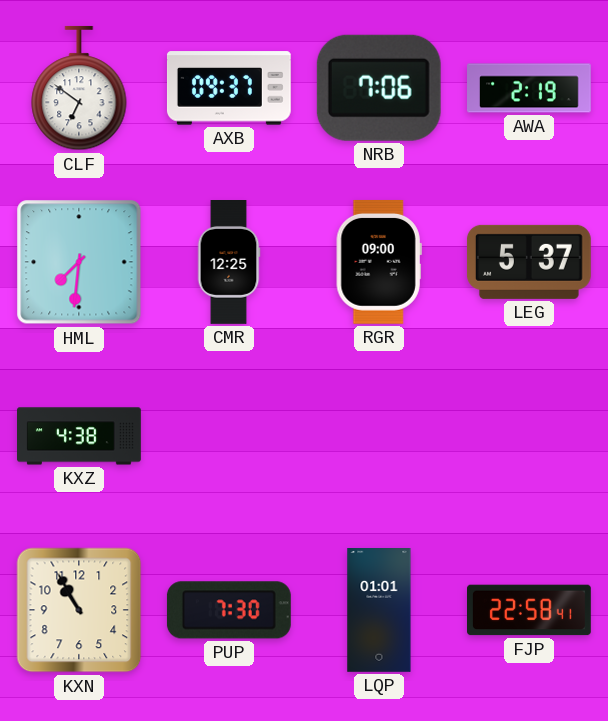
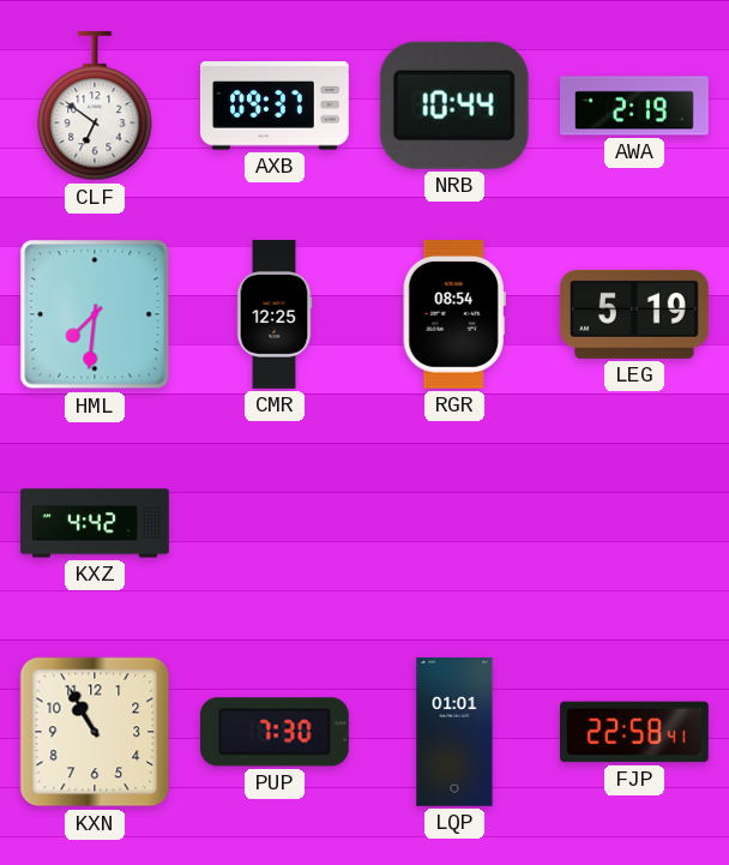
NRB: 7:06 -> 10:44
RGR: 09:00 -> 08:54
LEG: 5:37 -> 5:19
KXZ: 4:38 -> 4:42
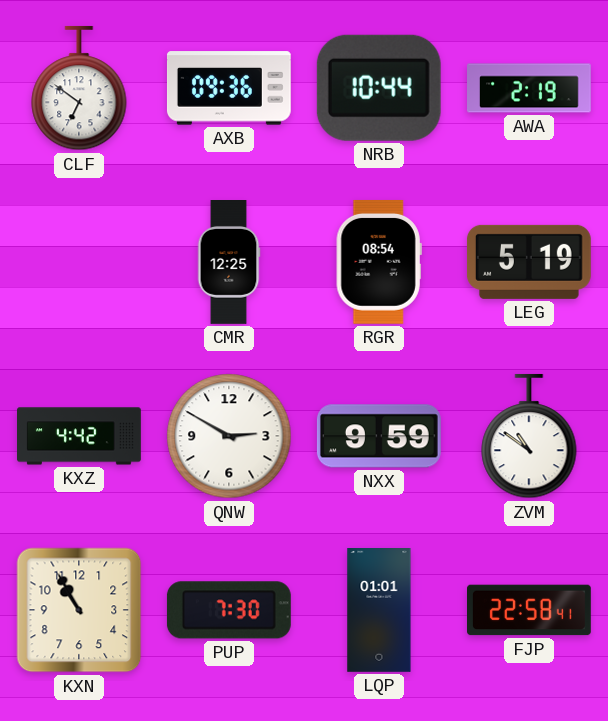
AXB: 09:37 -> 09:36
HML: 7:31 -> none
QNW: none -> 2:50
NXX: none -> 9:59
ZVM: none -> 10:51
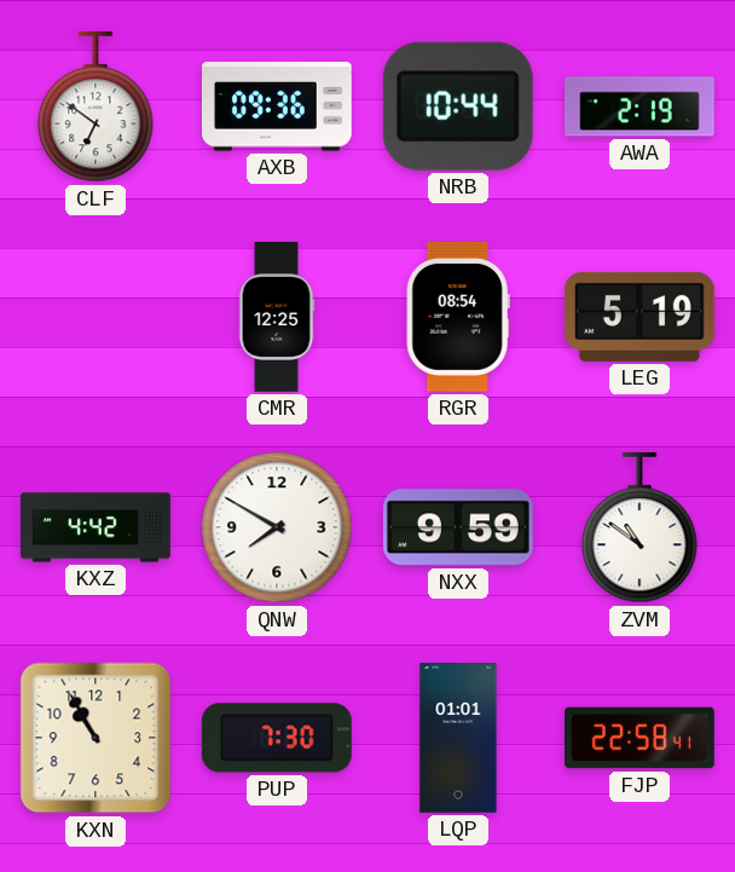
QNW: 2:50 -> 7:50
